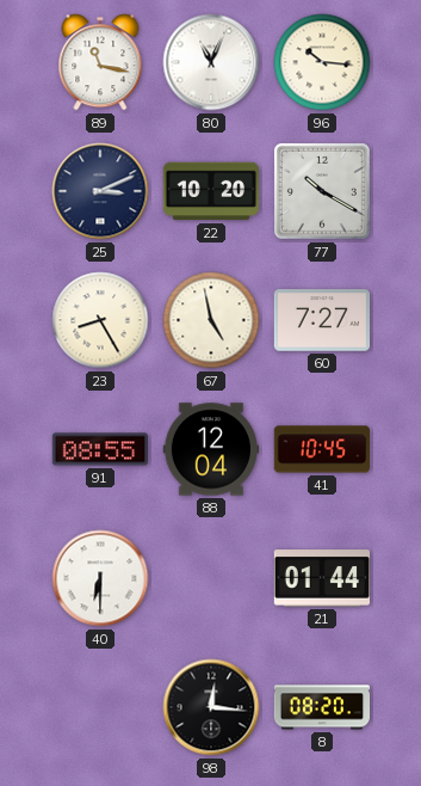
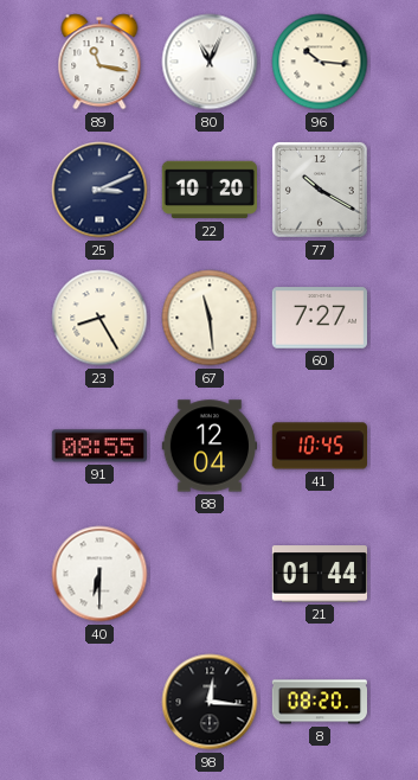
67: 4:58 -> 11:29
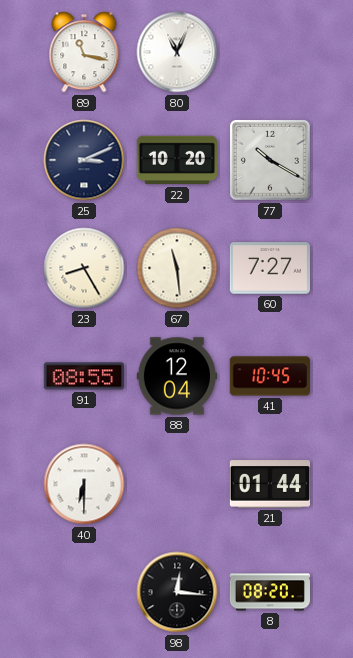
96: 10:16 -> none
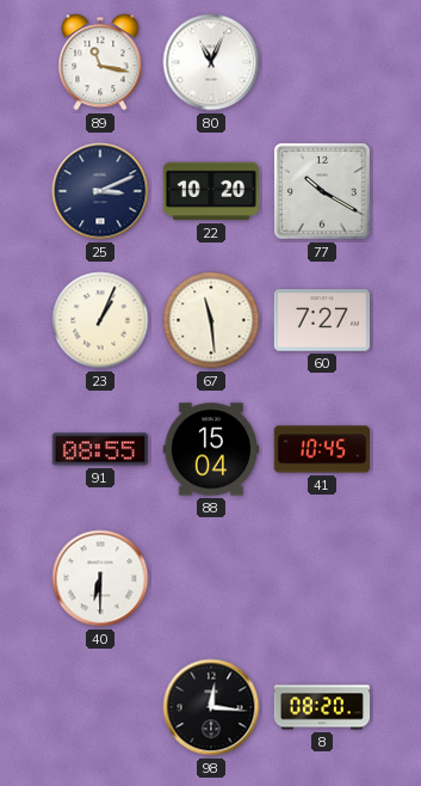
23: 8:25 -> 1:04
88: 12:04 -> 15:04
21: 01:44 -> none
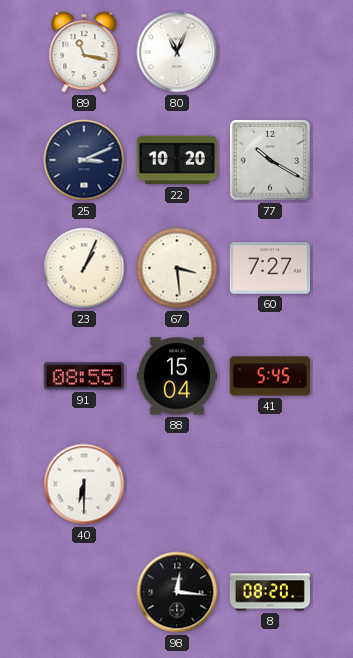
67: 11:29 -> 3:29
41: 10:45 -> 5:45
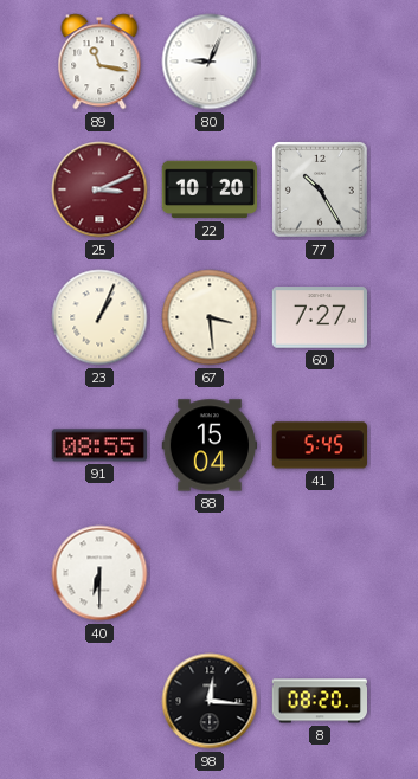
80: 11:04 -> 9:04
25 dial: navy -> burgundy
77: 10:20 -> 10:25
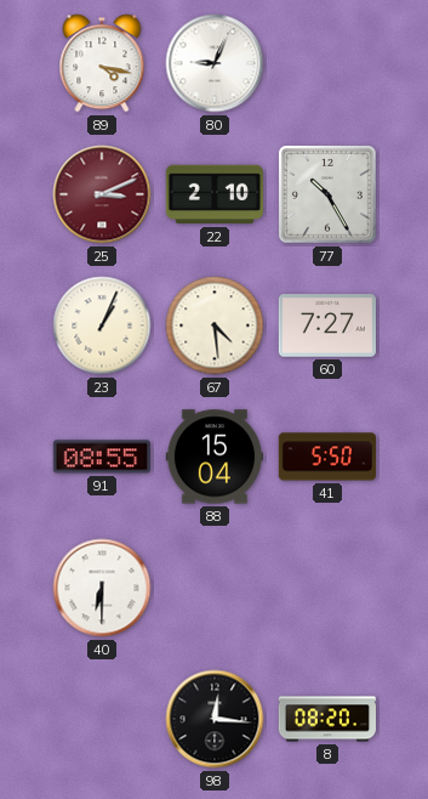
89: 11:17 -> 4:17
22: 10:20 -> 2:10
67: 3:29 -> 4:29
41: 5:45 -> 5:50
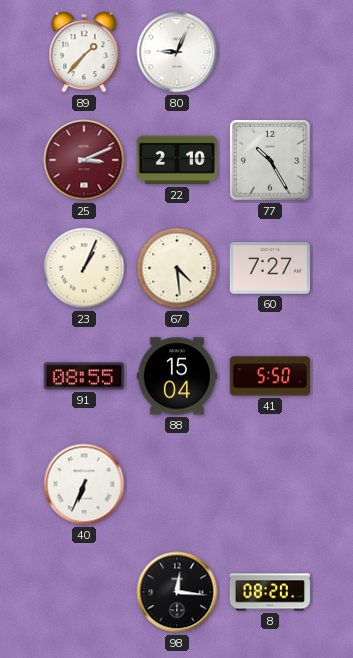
89: 4:17 -> 1:37
40: 6:30 -> 6:34
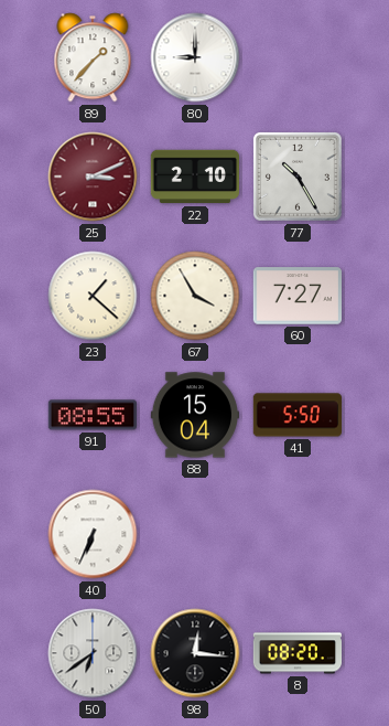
80: 9:04 -> 9:00
23: 1:04 -> 1:22
67: 4:29 -> 3:55
50: none -> 6:39
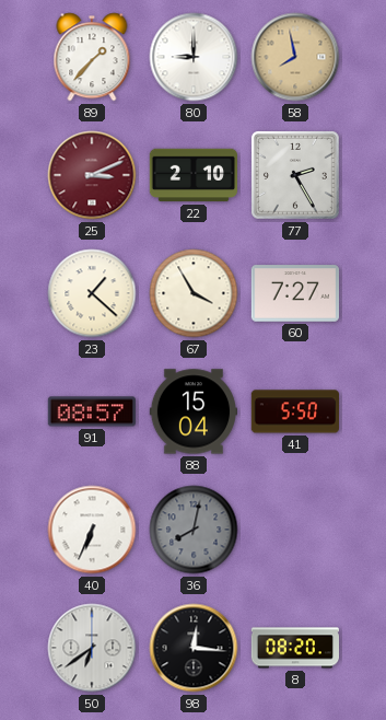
58: none -> 7:58
77: 10:25 -> 2:25
91: 08:55 -> 08:57
36: none -> 8:02
